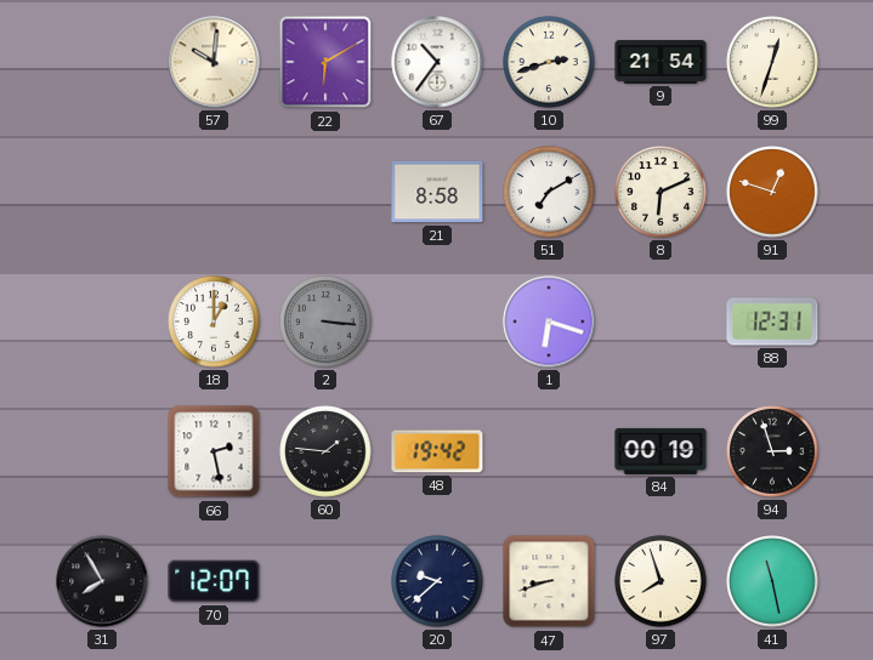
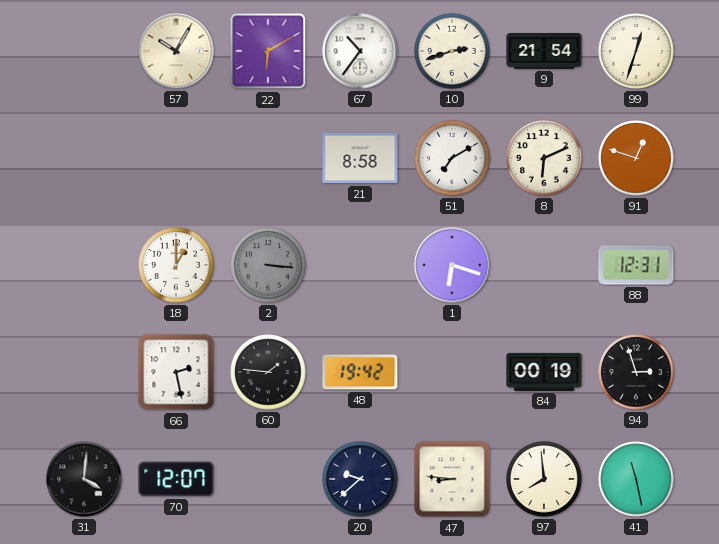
57: 10:01 -> 10:05
31: 7:55 -> 4:01
47: 8:42 -> 8:46
97: 7:57 -> 7:59
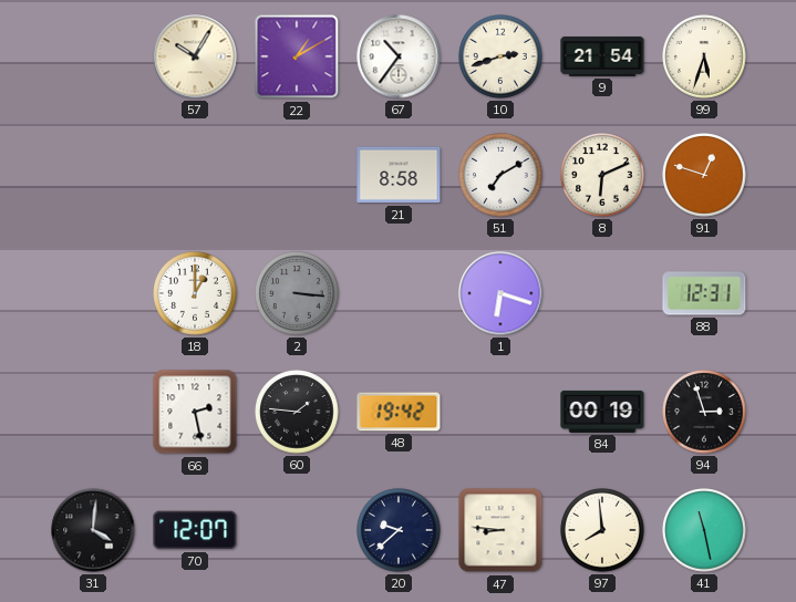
22: 6:10 -> 1:10
99: 12:33 -> 5:33
